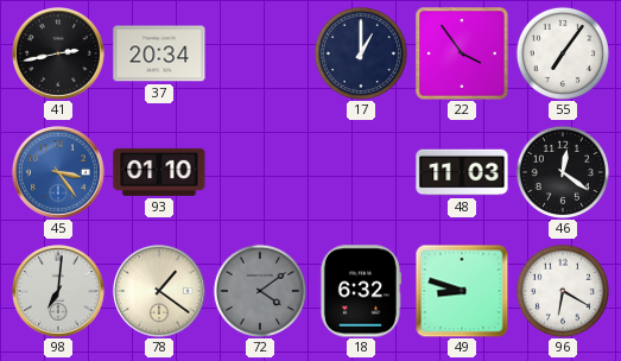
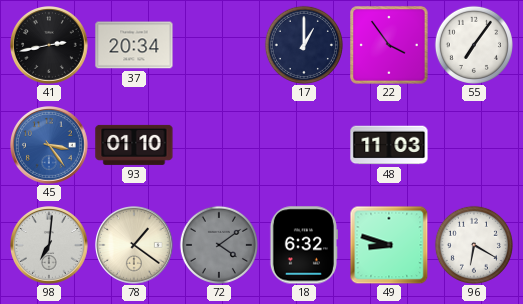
46: 12:21 -> none
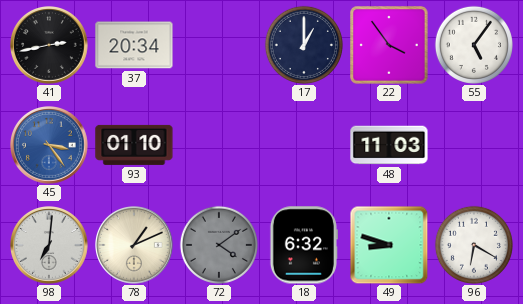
55: 7:06 -> 5:06
78: 1:21 -> 1:11
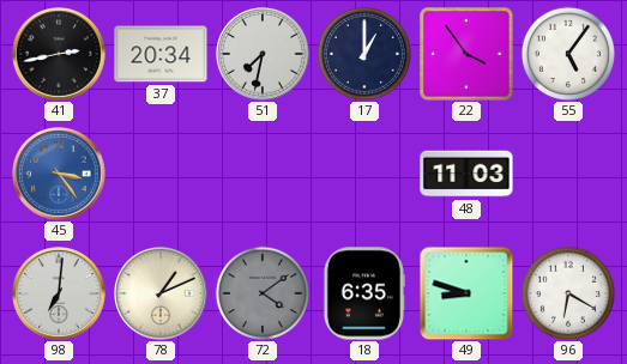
51: none -> 7:32
93: 01:10 -> none
18: 6:32 -> 6:35
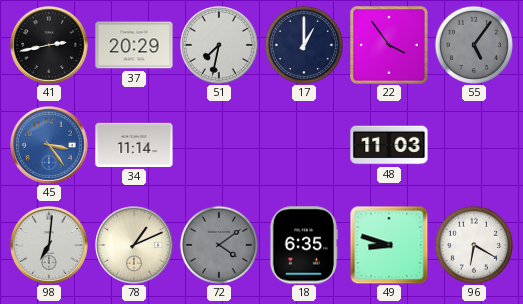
37: 20:34 -> 20:29
55 dial: white -> grey
34: none -> 11:14
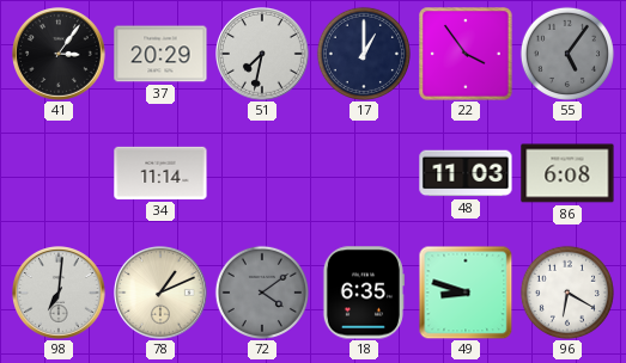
41: 2:43 -> 3:06
45: 3:24 -> none
86: none -> 6:08
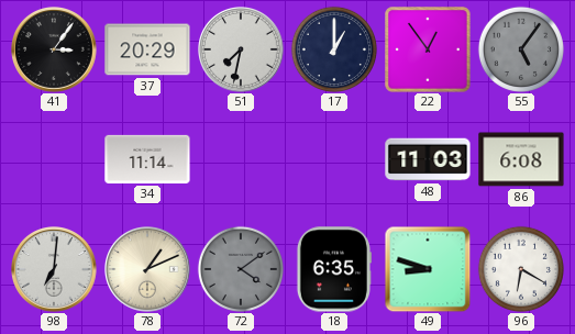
22: 3:54 -> 12:54
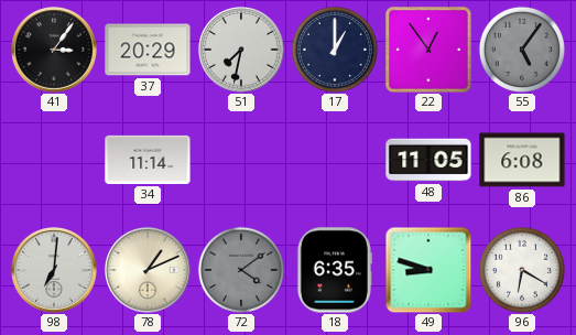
48: 11:03 -> 11:05
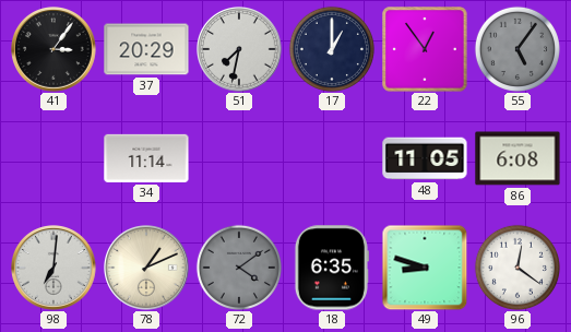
96: 6:20 -> 12:21
